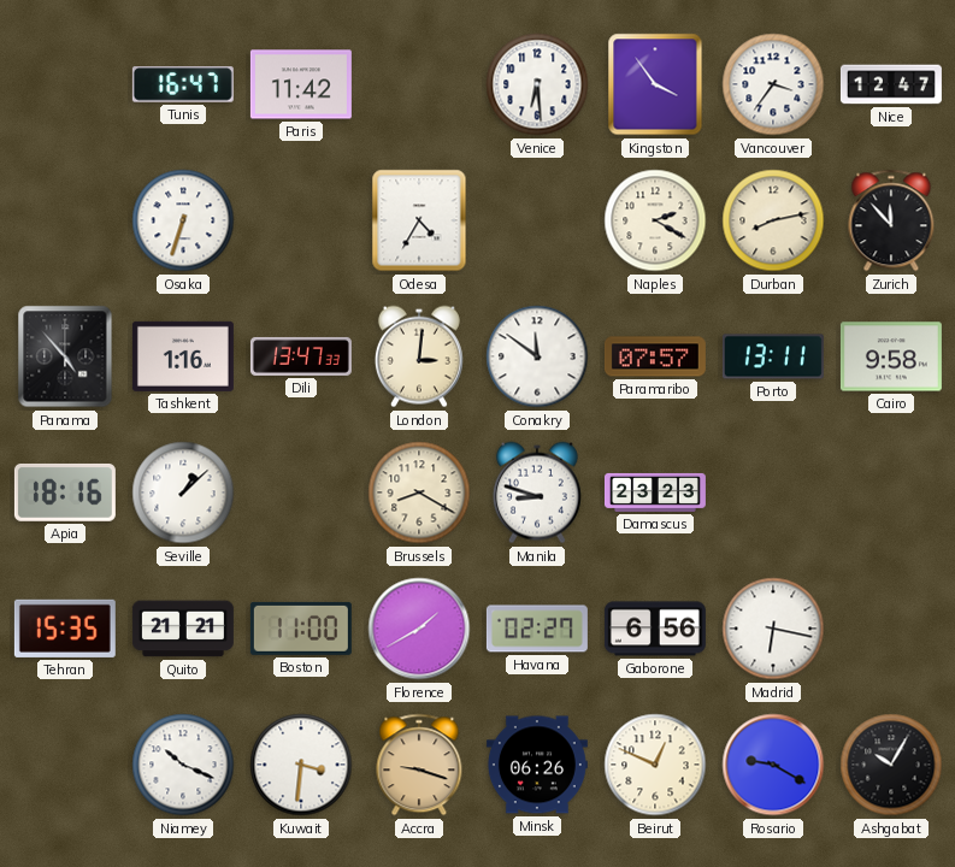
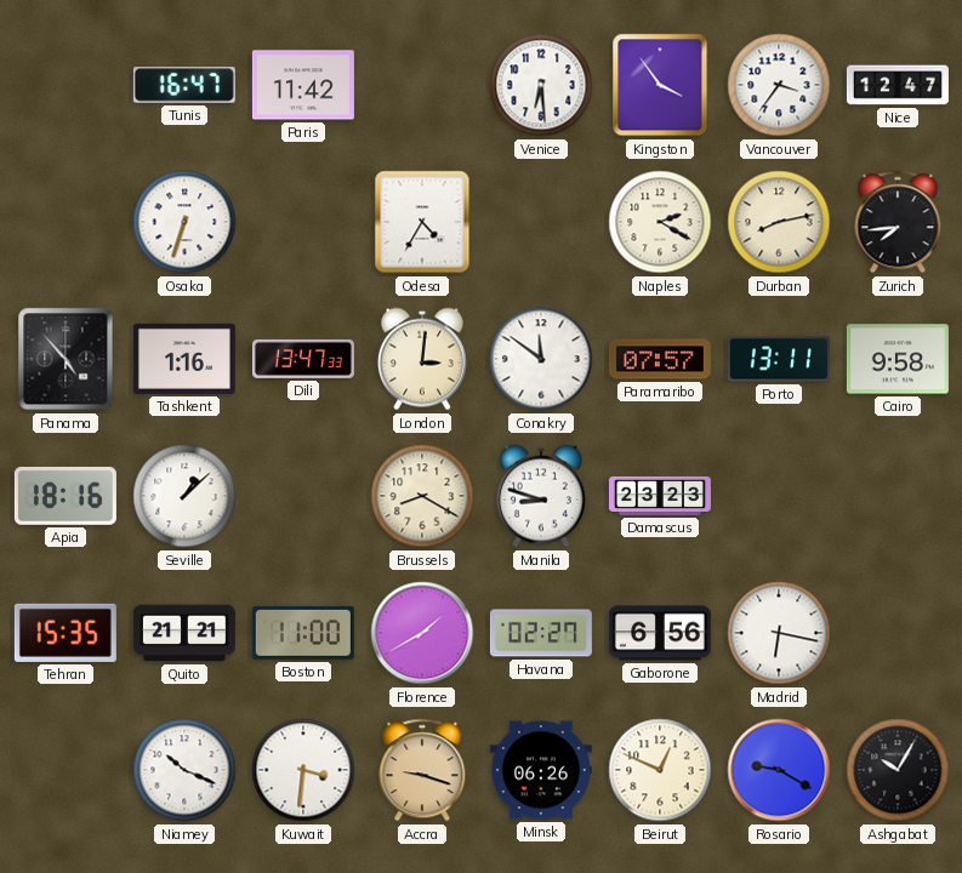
Zurich: 11:53 -> 7:44
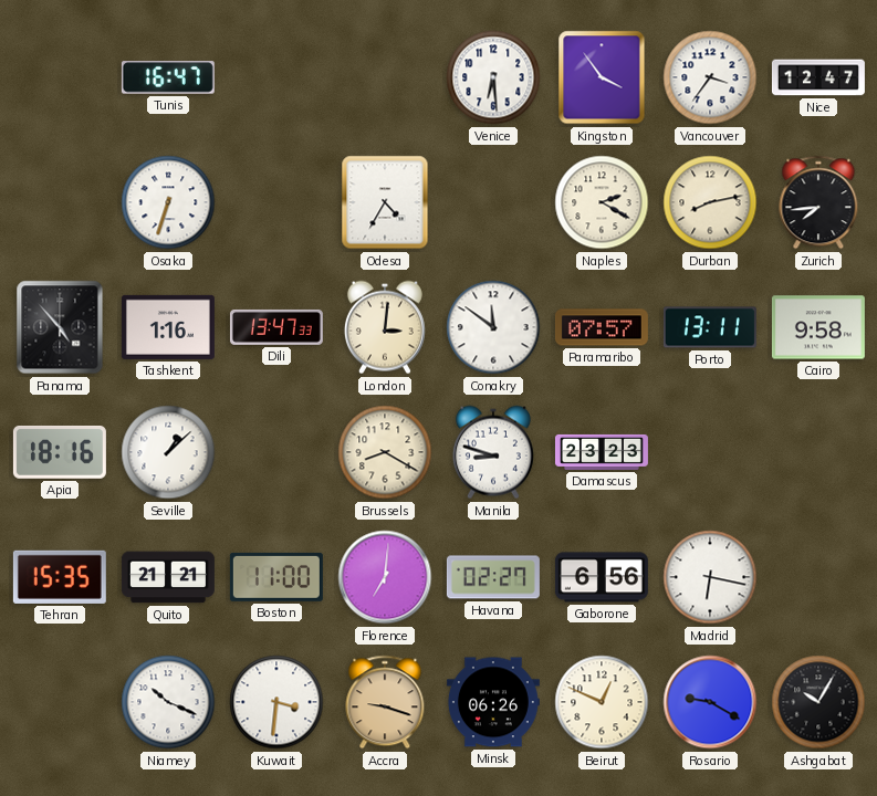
Paris: 11:42 -> none
Florence: 1:40 -> 7:01
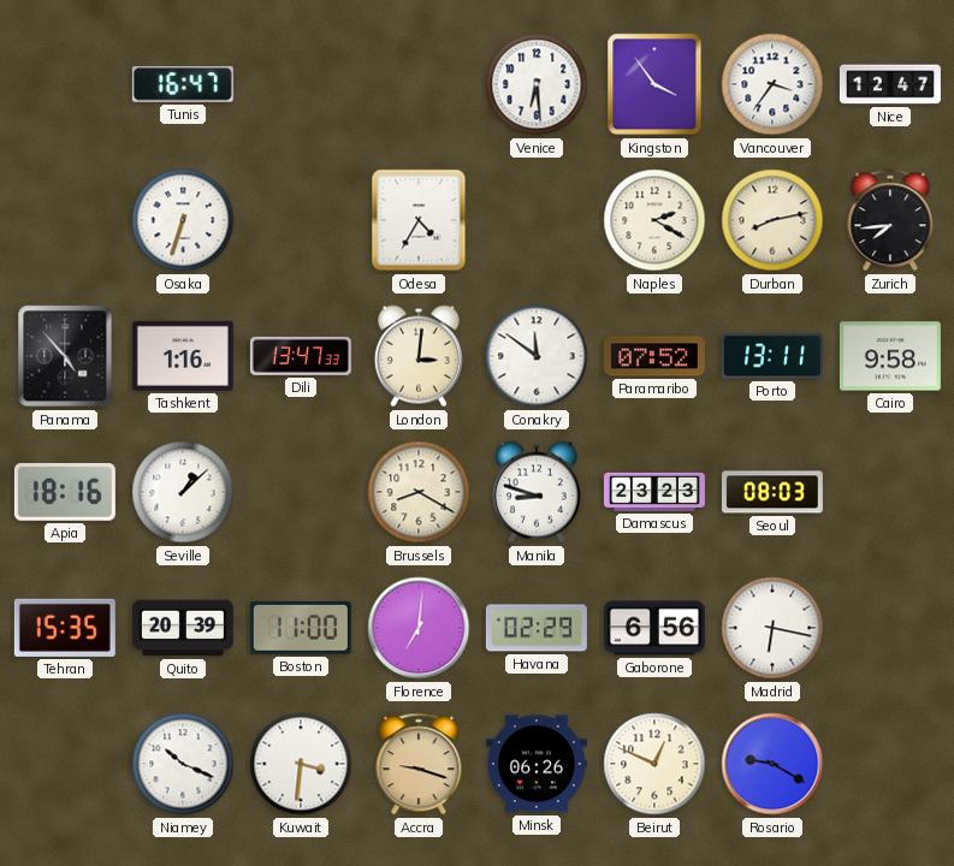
Paramaribo: 07:57 -> 07:52
Seoul: none -> 08:03
Quito: 21:21 -> 20:39
Havana: 02:27 -> 02:29
Ashgabat: 10:05 -> none
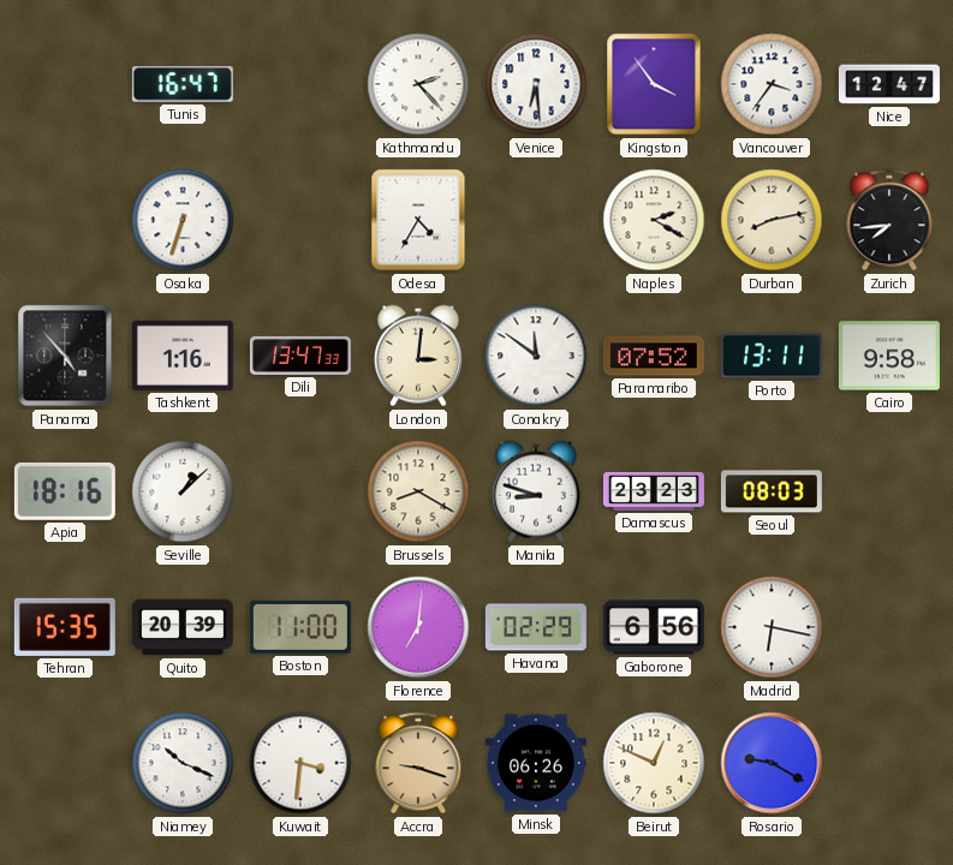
Kathmandu: none -> 2:23
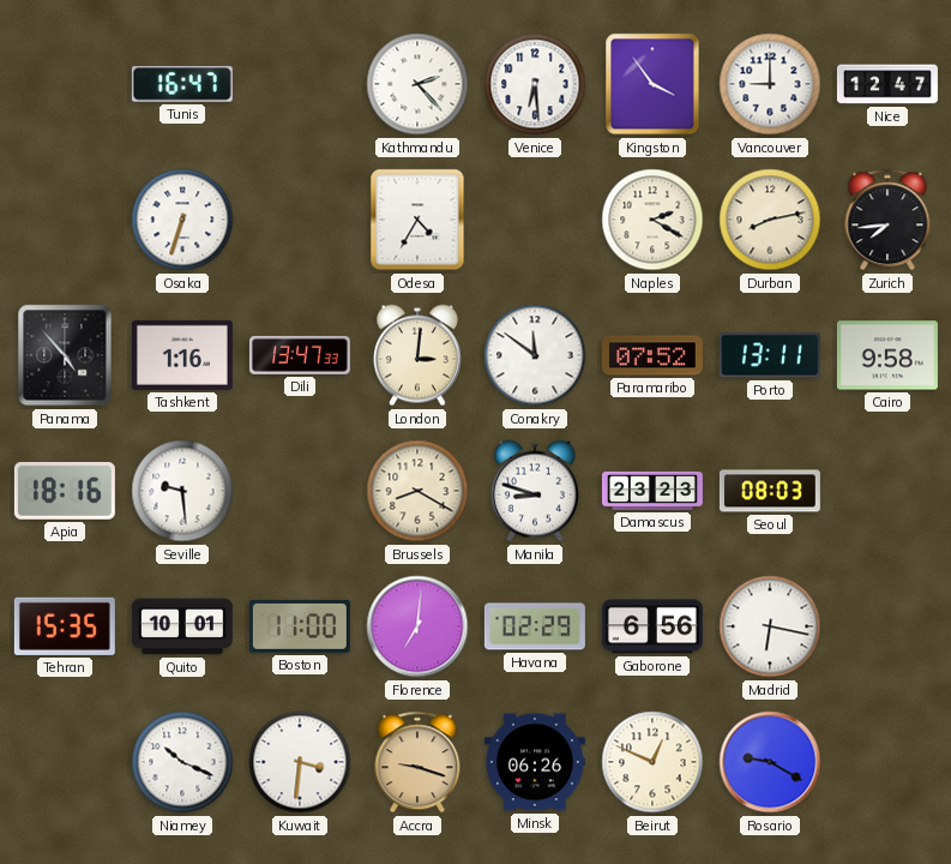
Vancouver: 3:36 -> 9:00
Seville: 1:08 -> 9:29
Quito: 20:39 -> 10:01
